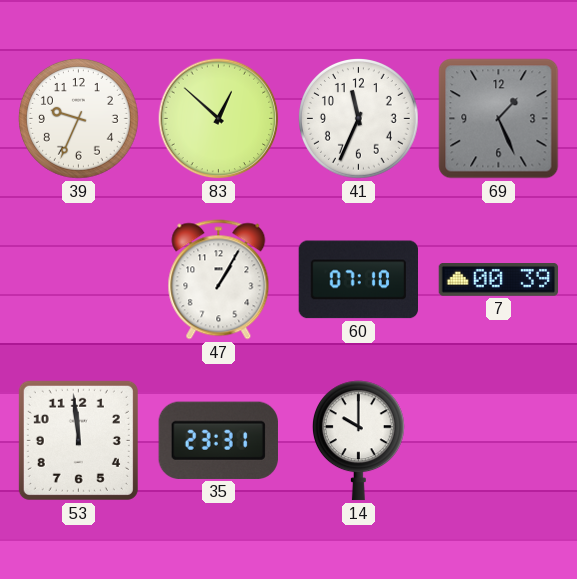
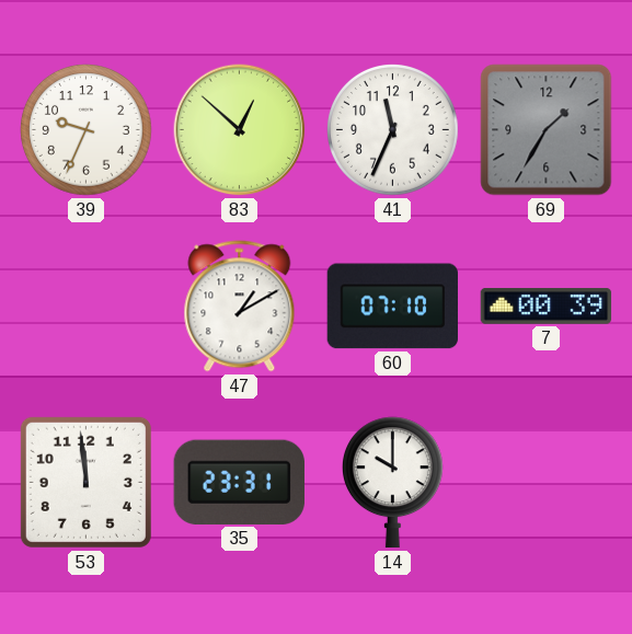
69: 1:26 -> 1:35
47: 1:05 -> 1:10
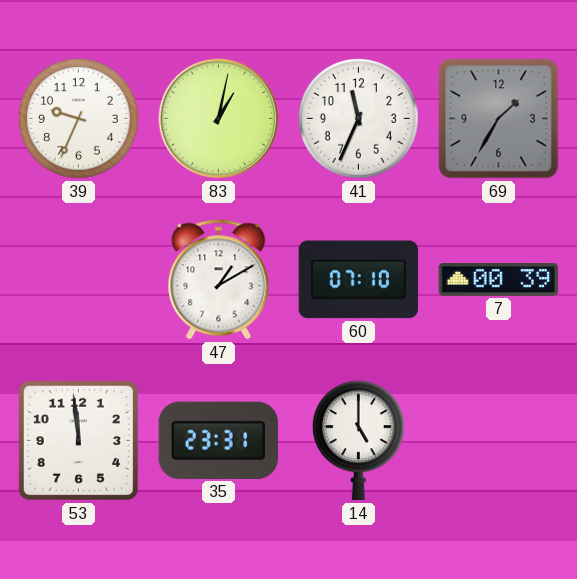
83: 12:52 -> 1:02
14: 10:00 -> 5:00
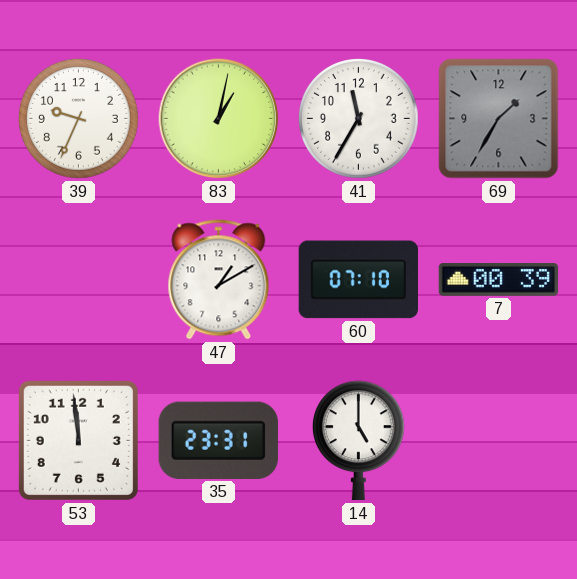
41: 11:34 -> 11:35
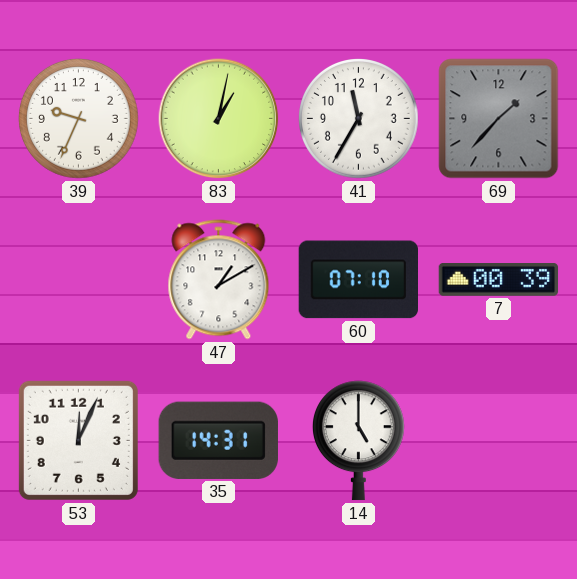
69: 1:35 -> 1:37
53: 11:59 -> 12:04
35: 23:31 -> 14:31
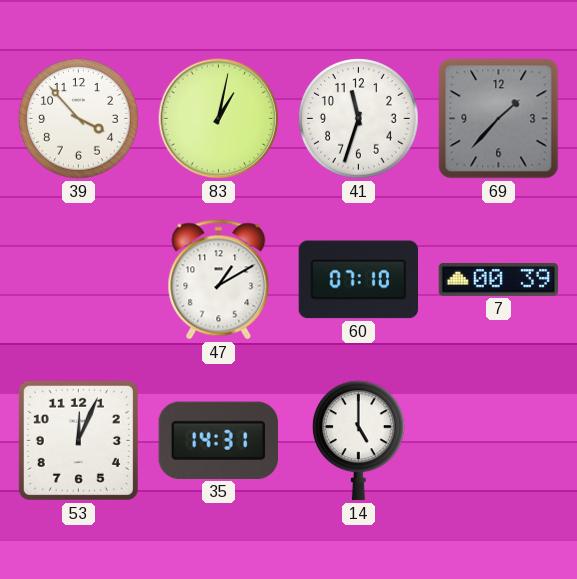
39: 9:34 -> 3:53
41: 11:35 -> 11:33
